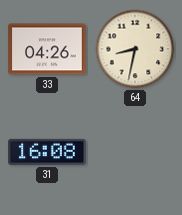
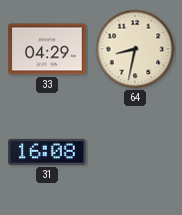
33: 04:26 -> 04:29
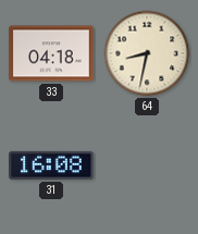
33: 04:29 -> 04:18
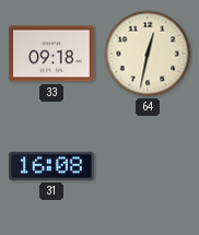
33: 04:18 -> 09:18
64: 8:32 -> 12:32
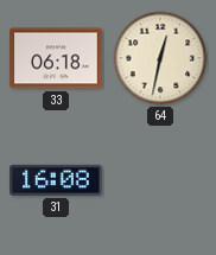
33: 09:18 -> 06:18
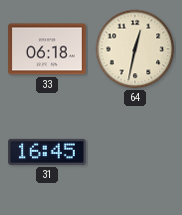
31: 16:08 -> 16:45
